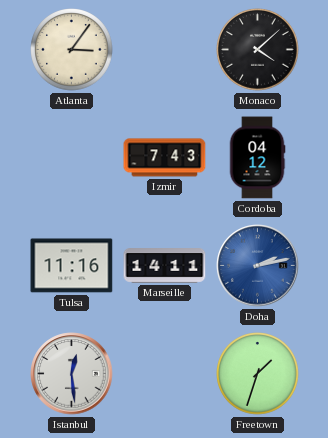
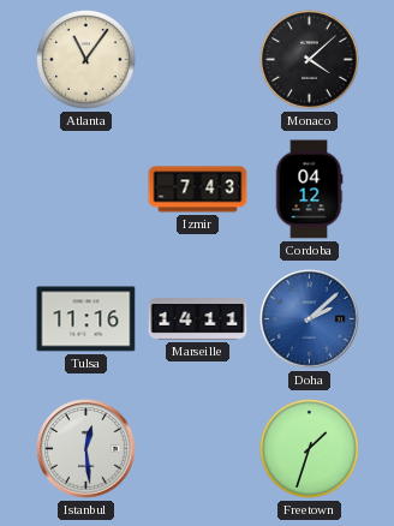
Atlanta: 3:06 -> 11:06
Doha: 2:13 -> 2:08
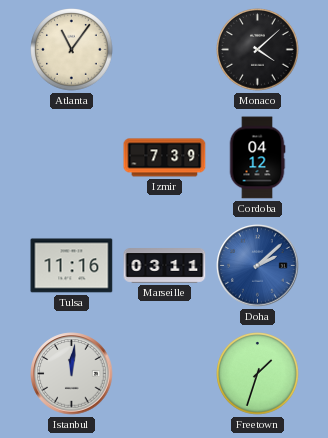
Izmir: 7:43 -> 7:39
Marseille: 14:11 -> 03:11
Istanbul: 12:29 -> 12:01
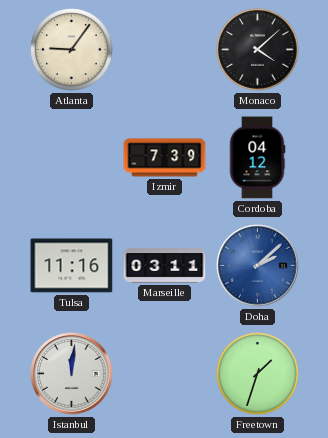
Atlanta: 11:06 -> 9:06
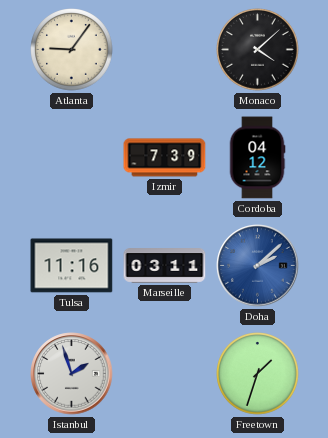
Istanbul: 12:01 -> 1:57
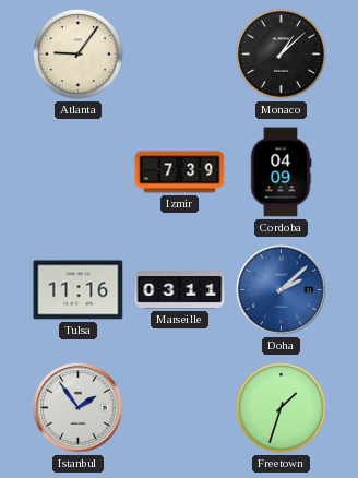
Monaco: 4:08 -> 1:08
Cordoba: 04:12 -> 04:09
Istanbul: 1:57 -> 1:54
